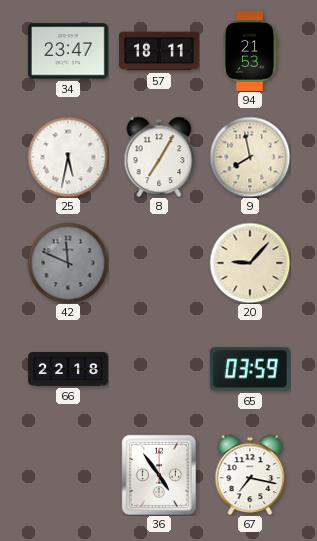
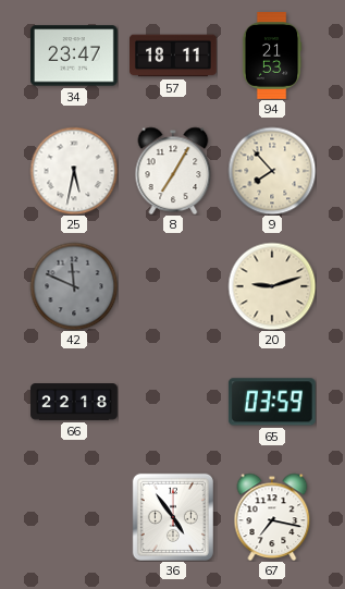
9: 7:58 -> 7:53
20: 9:07 -> 9:12
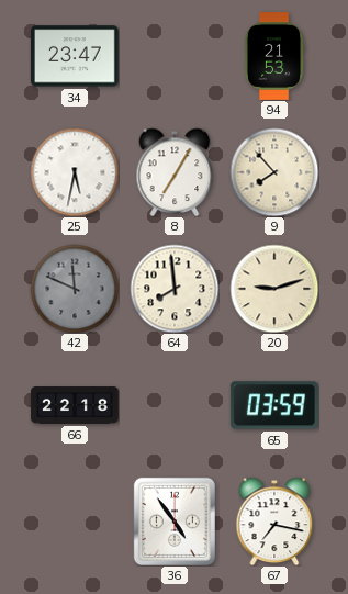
57: 18:11 -> none
64: none -> 7:59
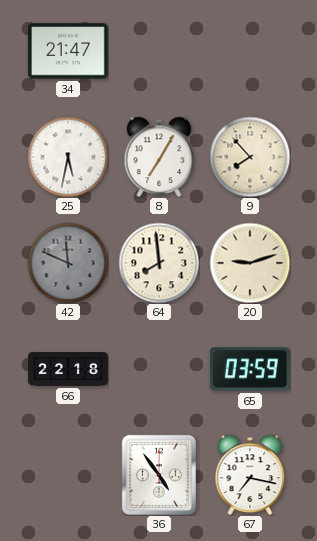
34: 23:47 -> 21:47
94: 21:53 -> none
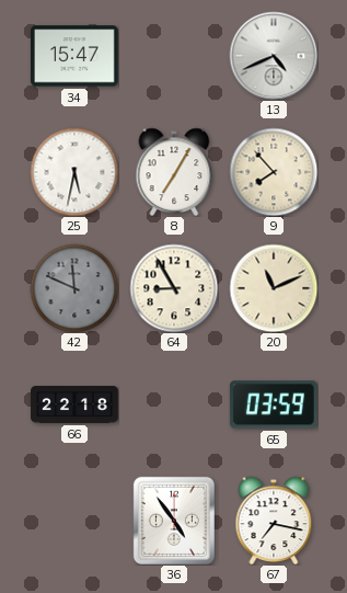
34: 21:47 -> 15:47
13: none -> 4:41
64: 7:59 -> 8:55
20: 9:12 -> 11:11
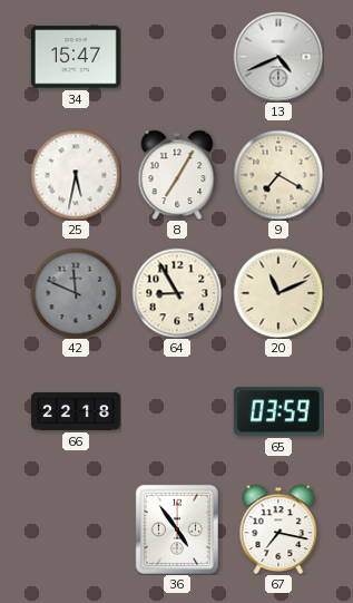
9: 7:53 -> 7:20
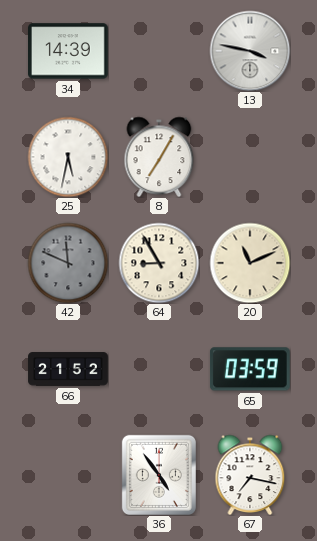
34: 15:47 -> 14:39
13: 4:41 -> 3:47
9: 7:20 -> none
66: 22:18 -> 21:52
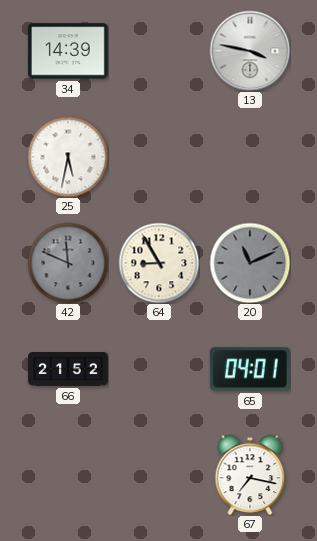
8: 7:05 -> none
20 dial: cream -> grey
65: 03:59 -> 04:01
36: 4:54 -> none
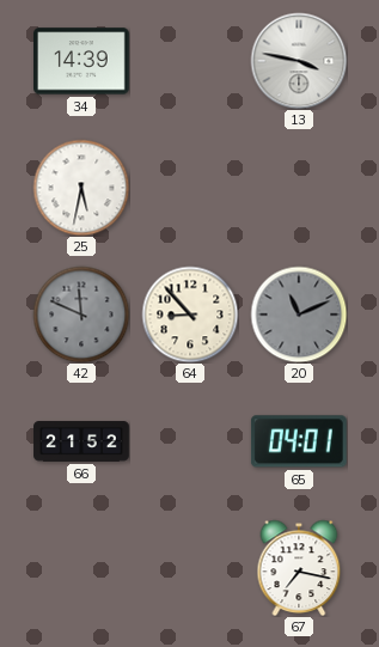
64: 8:55 -> 8:53
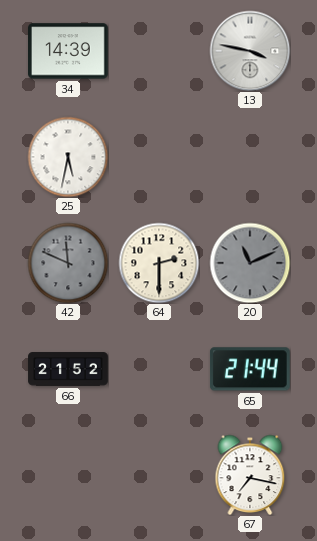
64: 8:53 -> 2:30
65: 04:01 -> 21:44
